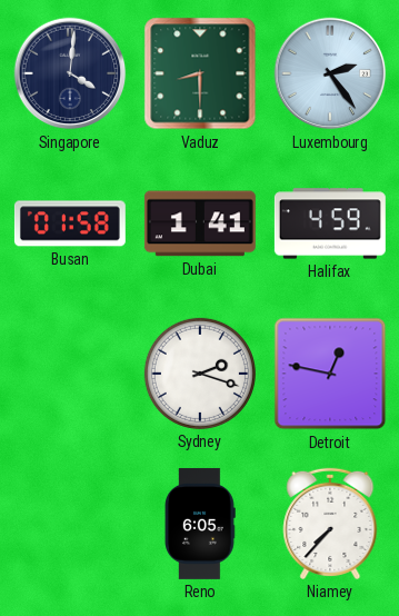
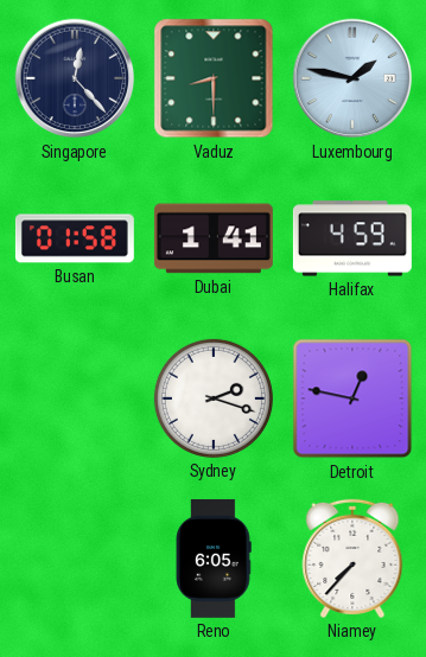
Singapore: 4:01 -> 12:23
Luxembourg: 2:24 -> 1:47
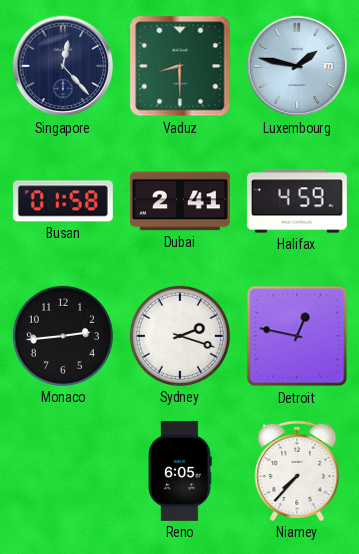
Dubai: 1:41 -> 2:41
Monaco: none -> 2:44
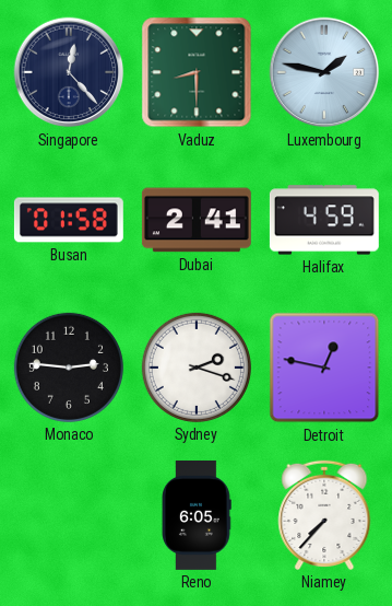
Monaco: 2:44 -> 2:46
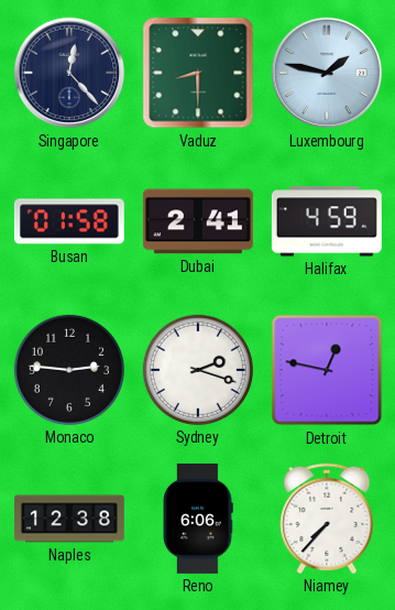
Naples: none -> 12:38
Reno: 6:05 -> 6:06
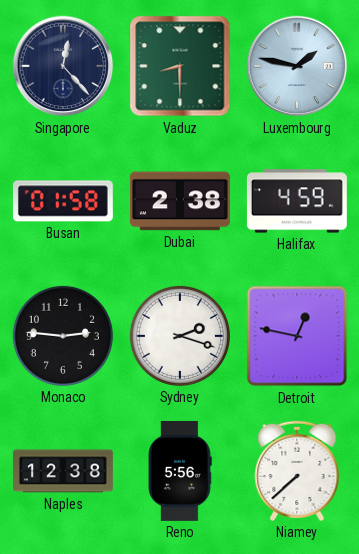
Dubai: 2:41 -> 2:38
Reno: 6:06 -> 5:56
Niamey: 7:37 -> 7:38
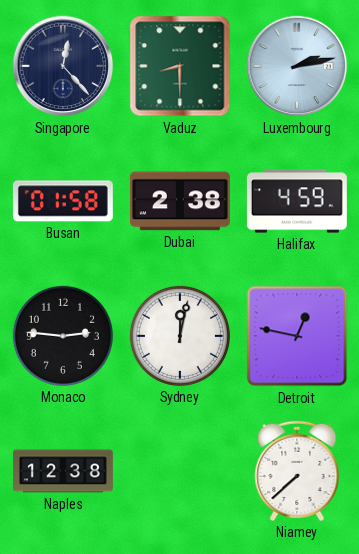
Luxembourg: 1:47 -> 2:13
Sydney: 2:18 -> 12:02
Reno: 5:56 -> none
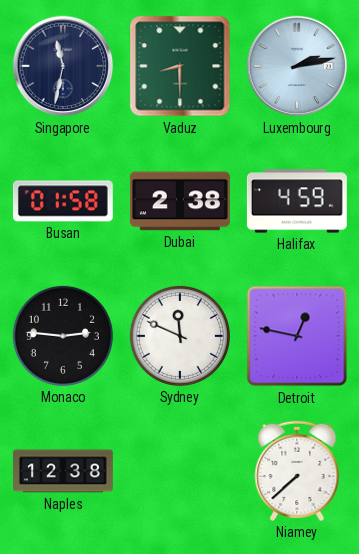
Singapore: 12:23 -> 11:32
Sydney: 12:02 -> 11:49
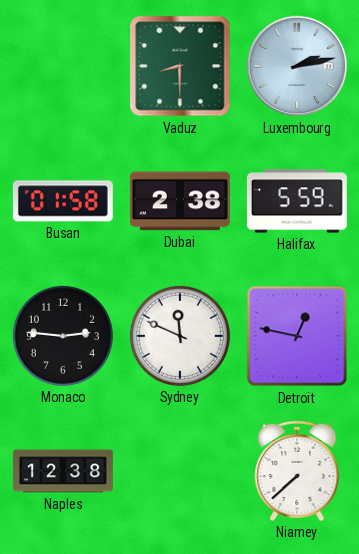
Singapore: 11:32 -> none
Halifax: 4:59 -> 5:59
